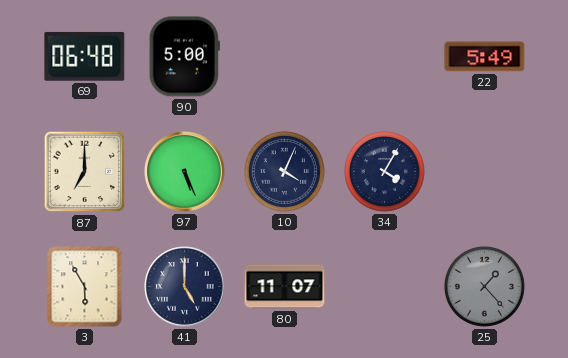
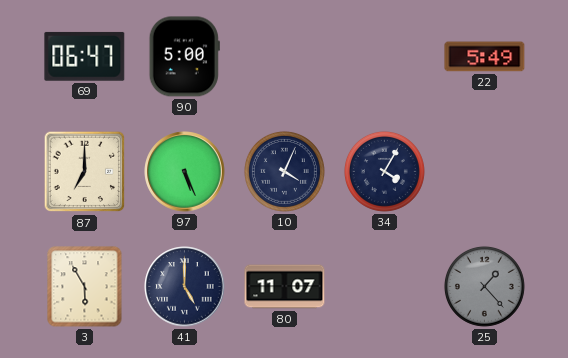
69: 06:48 -> 06:47
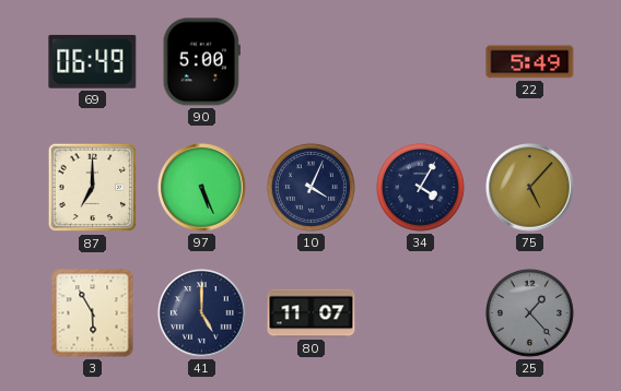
69: 06:47 -> 06:49
75: none -> 5:07
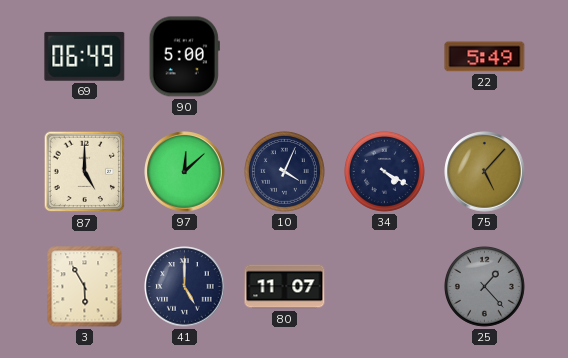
87: 7:00 -> 5:00
97: 5:26 -> 12:08
34: 4:05 -> 4:20
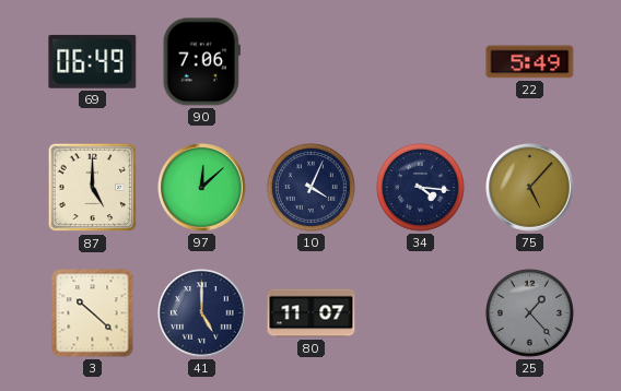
90: 5:00 -> 7:06
34: 4:20 -> 4:16
3: 5:55 -> 10:22
